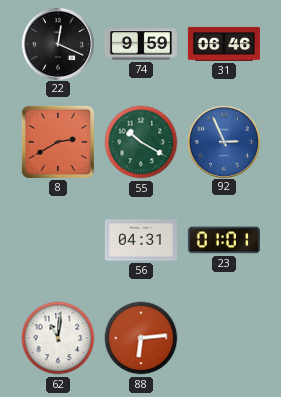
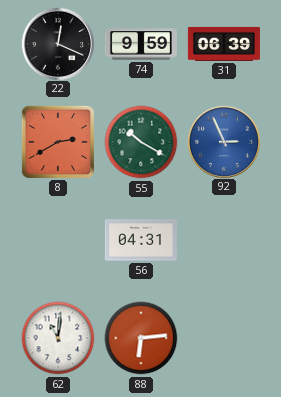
31: 06:46 -> 06:39
23: 01:01 -> none
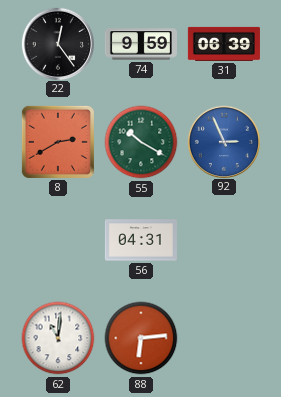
22: 12:19 -> 12:24
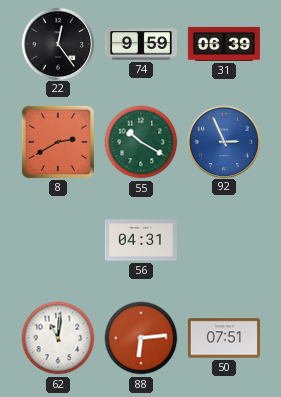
50: none -> 07:51
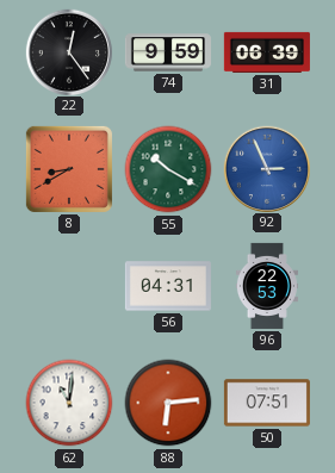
8: 2:40 -> 8:40
96: none -> 22:53
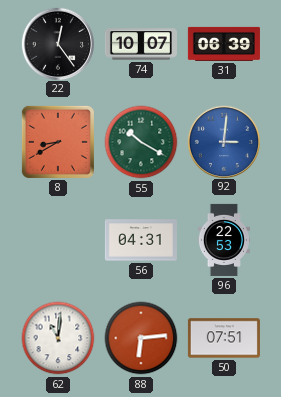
74: 9:59 -> 10:07
92: 2:56 -> 3:01
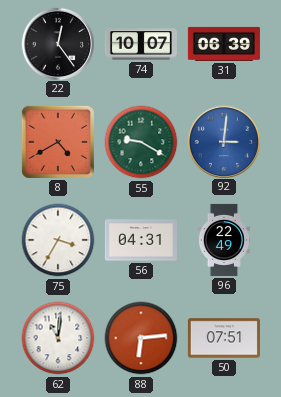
8: 8:40 -> 4:40
55: 10:20 -> 9:20
75: none -> 3:35
96: 22:53 -> 22:49
